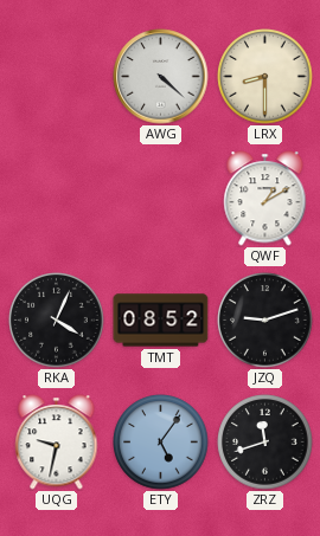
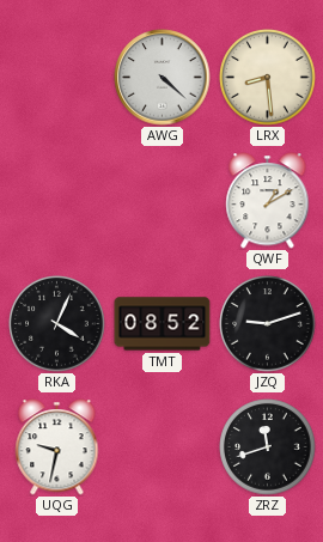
LRX: 8:30 -> 8:29
ETY: 5:06 -> none
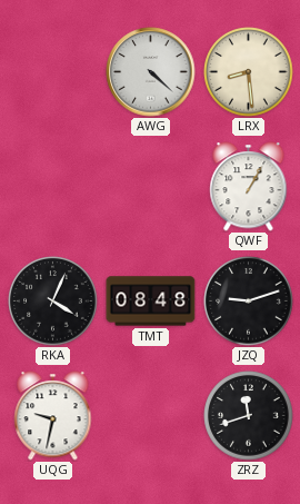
QWF: 1:10 -> 1:05
TMT: 08:52 -> 08:48
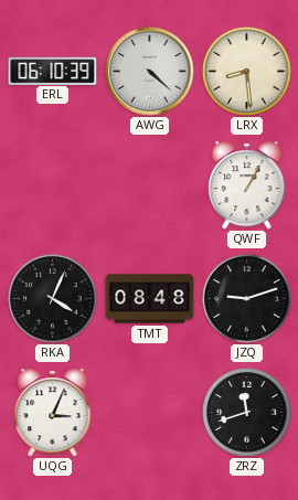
ERL: none -> 06:10
UQG: 9:32 -> 3:04
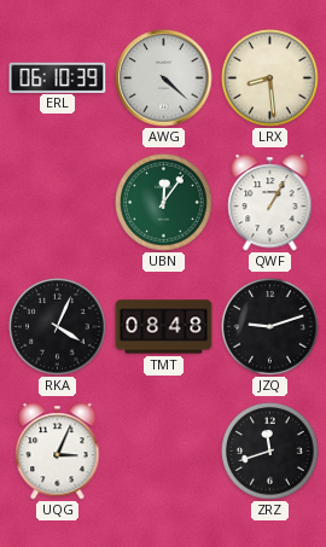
UBN: none -> 12:06
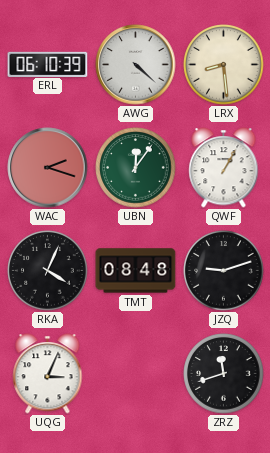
WAC: none -> 2:18
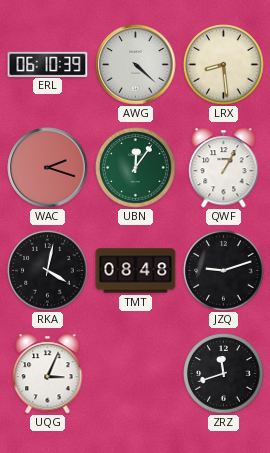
RKA: 4:04 -> 4:02
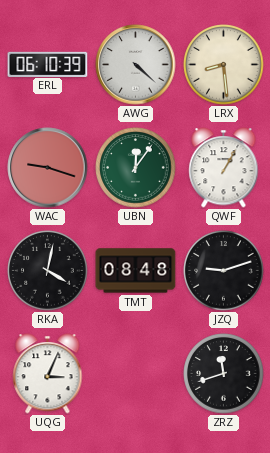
WAC: 2:18 -> 9:18
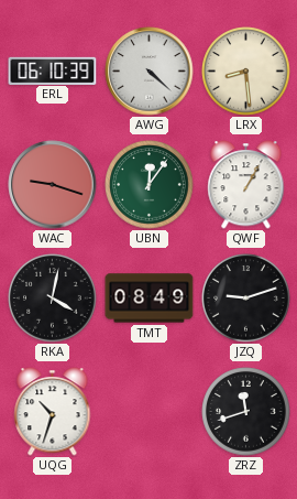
TMT: 08:48 -> 08:49
UQG: 3:04 -> 10:33
